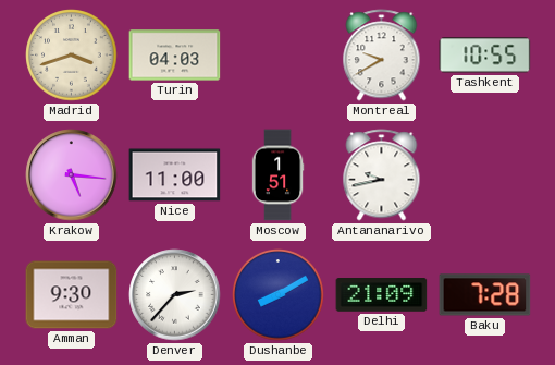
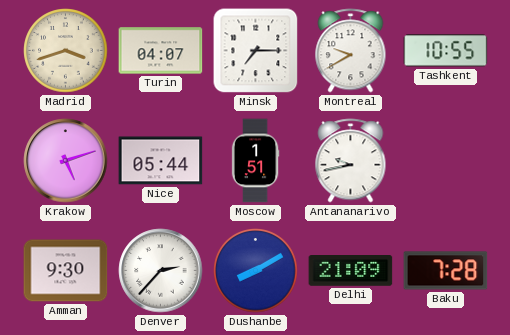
Turin: 04:03 -> 04:07
Minsk: none -> 7:15
Krakow: 5:16 -> 5:12
Nice: 11:00 -> 05:44
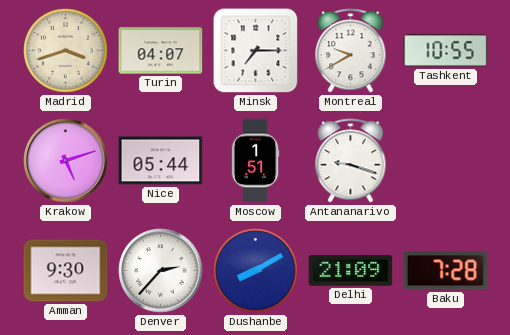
Antananarivo: 9:43 -> 9:18
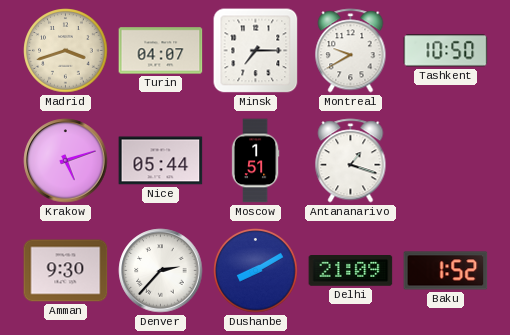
Tashkent: 10:55 -> 10:50
Antananarivo: 9:18 -> 1:18
Baku: 7:28 -> 1:52
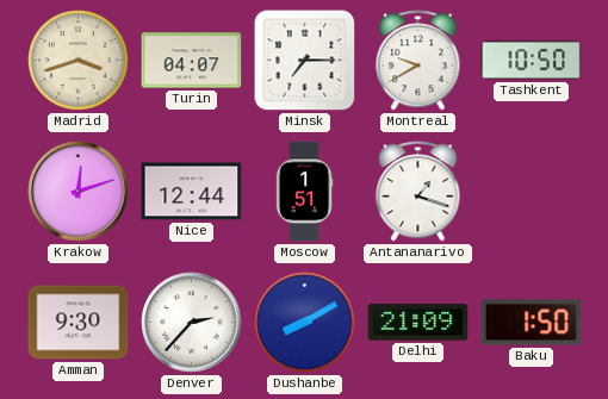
Krakow: 5:12 -> 12:12
Nice: 05:44 -> 12:44
Baku: 1:52 -> 1:50
